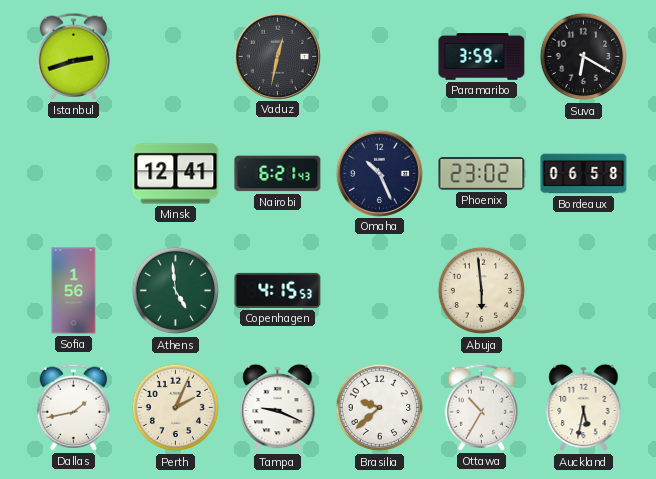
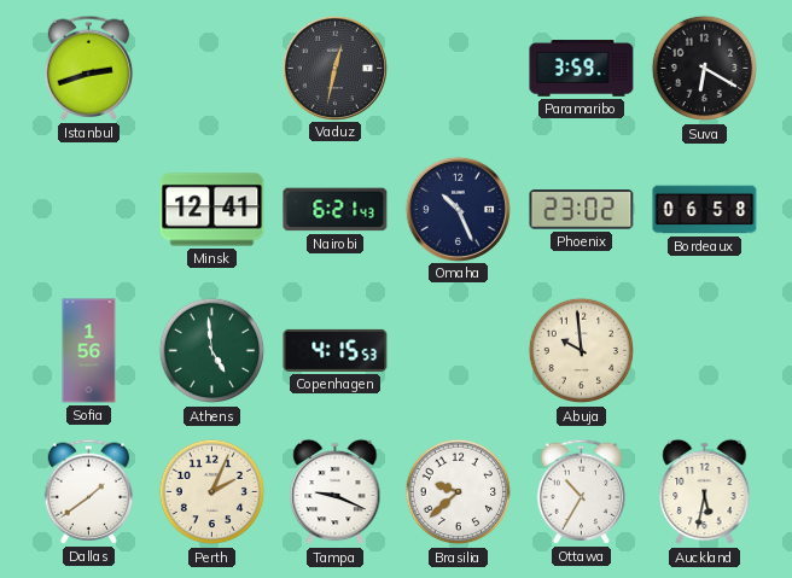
Abuja: 5:59 -> 9:59
Dallas: 1:43 -> 1:39
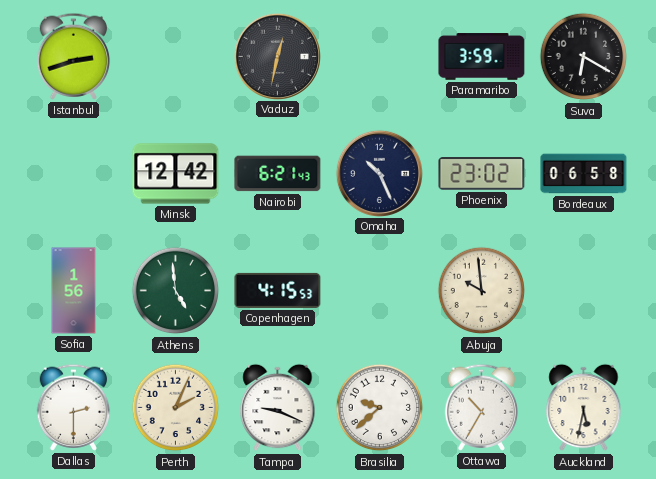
Minsk: 12:41 -> 12:42
Dallas: 1:39 -> 2:30
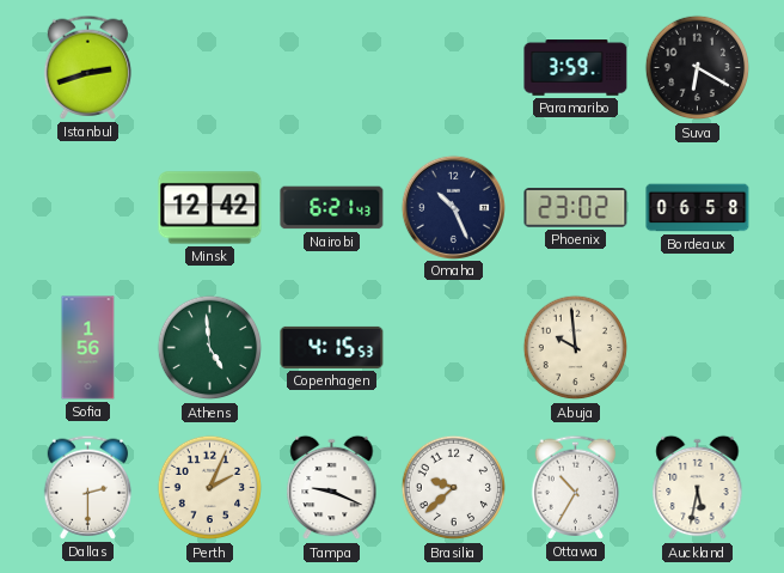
Vaduz: 12:32 -> none
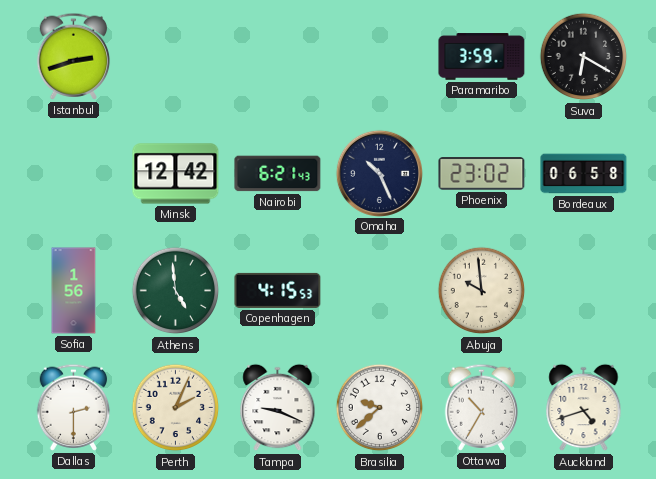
Auckland: 5:32 -> 4:42
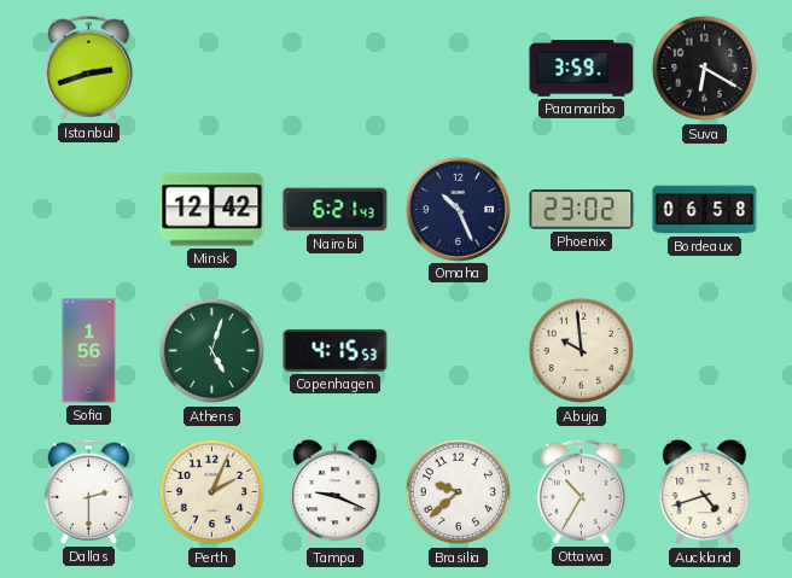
Athens: 4:59 -> 5:03
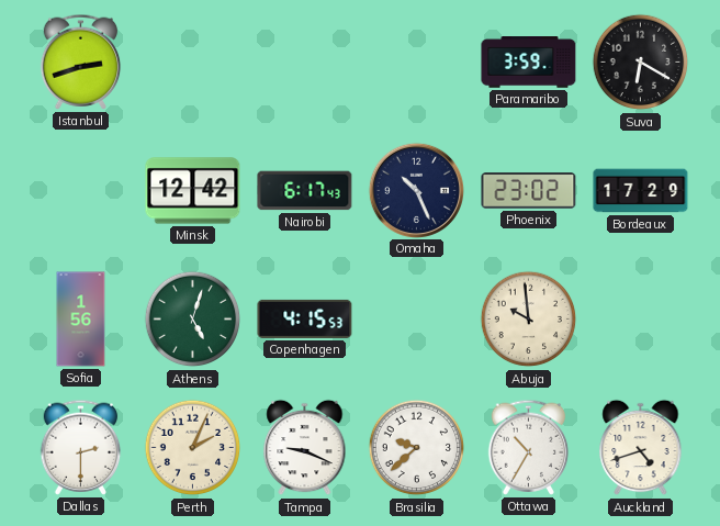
Nairobi: 6:21 -> 6:17
Bordeaux: 06:58 -> 17:29
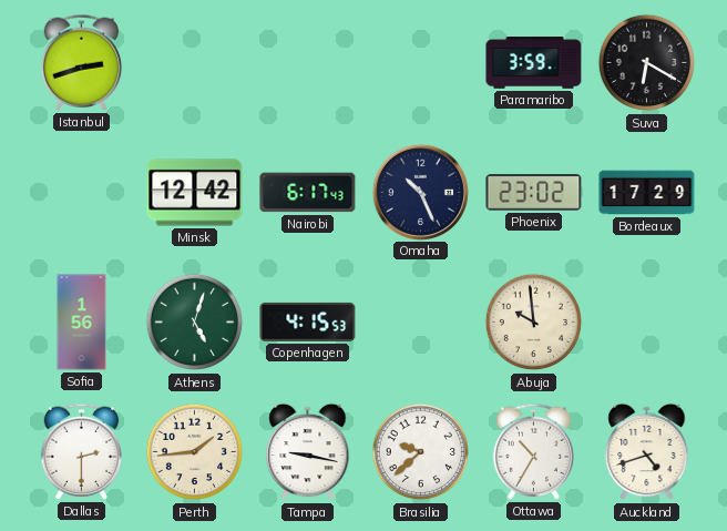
Perth: 2:04 -> 1:44
Tampa: 9:19 -> 9:17
